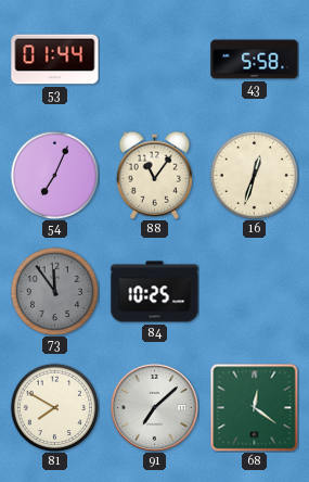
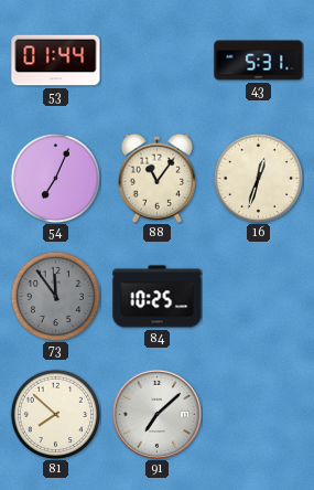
43: 5:58 -> 5:31
81: 7:50 -> 7:52
68: 12:21 -> none
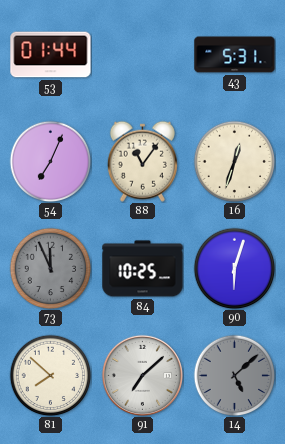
73: 11:54 -> 11:56
90: none -> 6:03
14: none -> 5:08
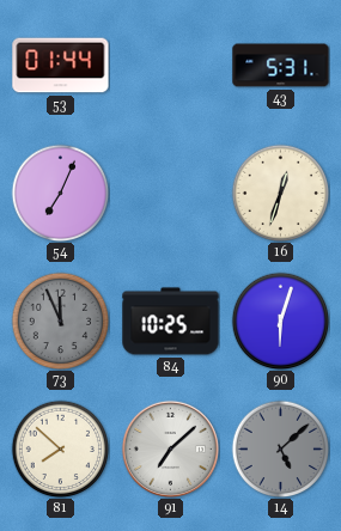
88: 11:06 -> none
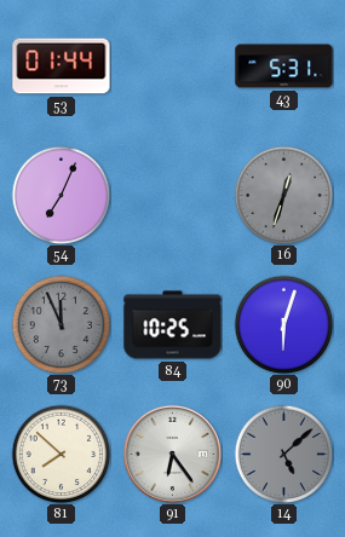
16 dial: cream -> grey
91: 7:08 -> 6:24
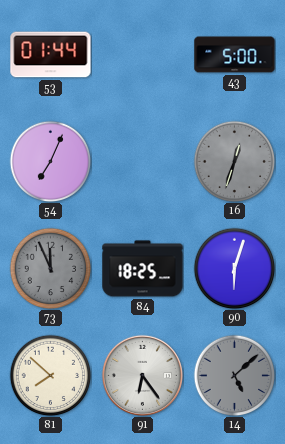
43: 5:31 -> 5:00
84: 10:25 -> 18:25
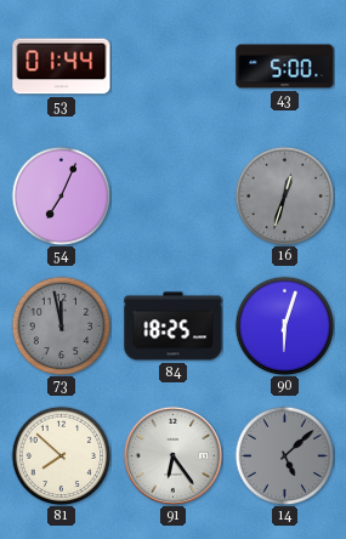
73: 11:56 -> 11:58
